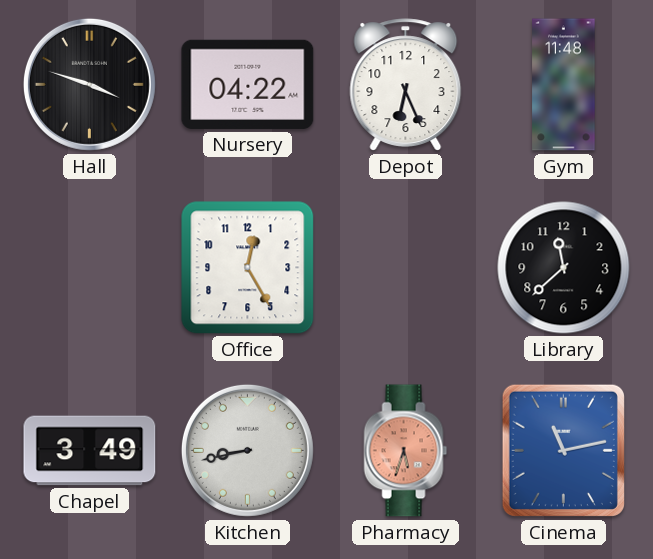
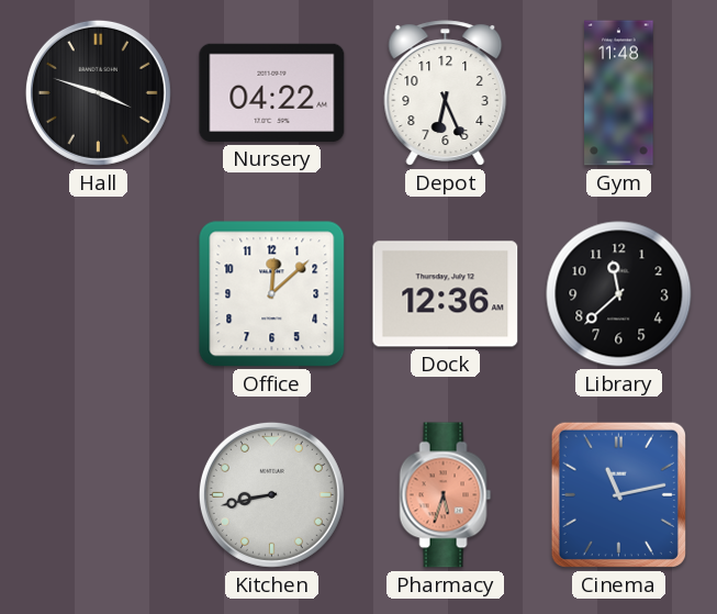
Office: 12:25 -> 12:08
Dock: none -> 12:36
Chapel: 3:49 -> none
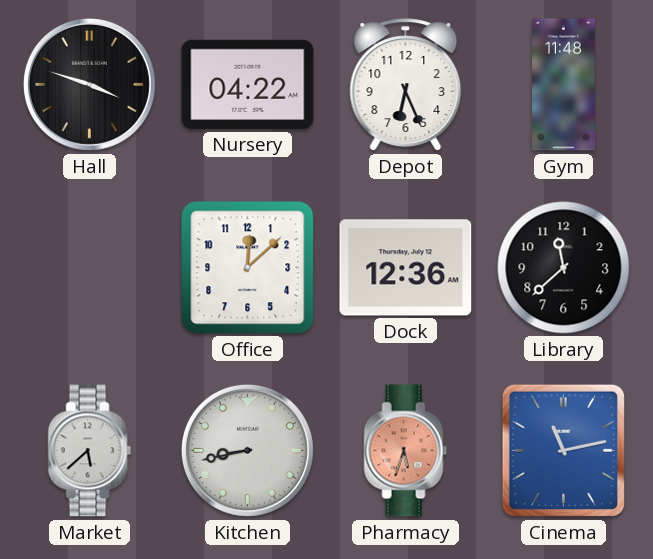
Market: none -> 5:38
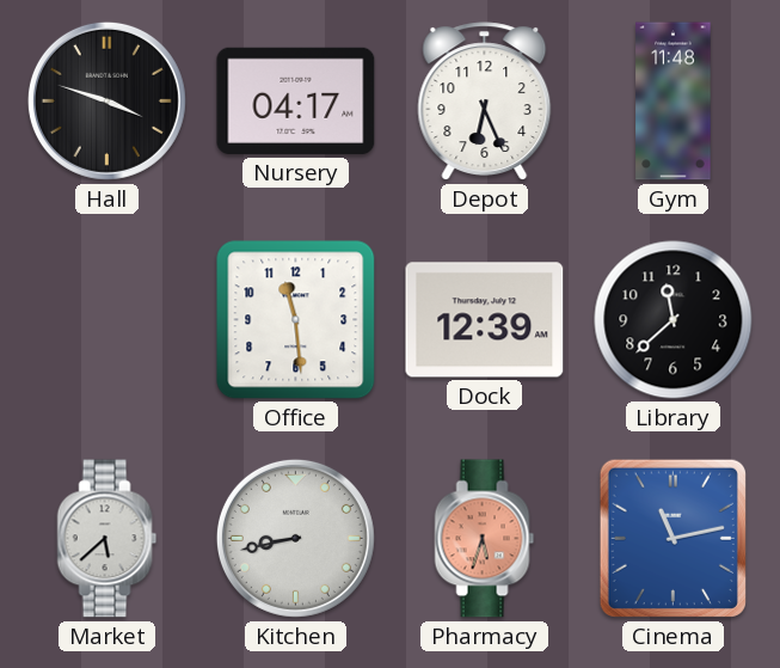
Nursery: 04:22 -> 04:17
Office: 12:08 -> 11:29
Dock: 12:36 -> 12:39
